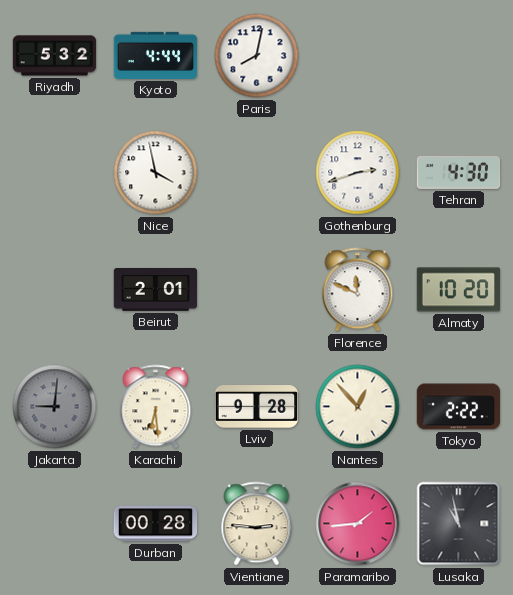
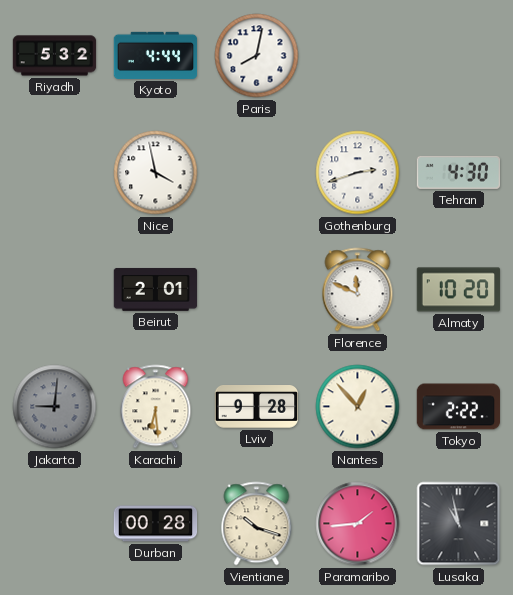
Vientiane: 2:46 -> 10:18
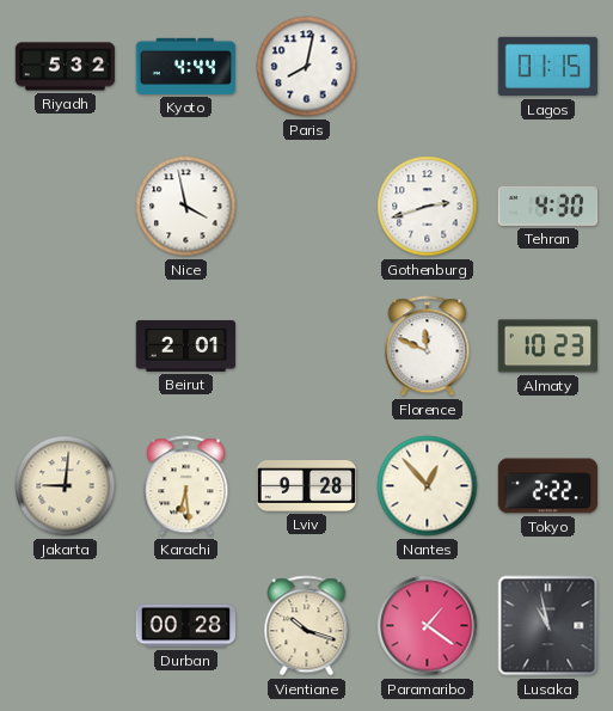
Lagos: none -> 01:15
Almaty: 10:20 -> 10:23
Jakarta dial: grey -> cream
Paramaribo: 1:44 -> 1:21
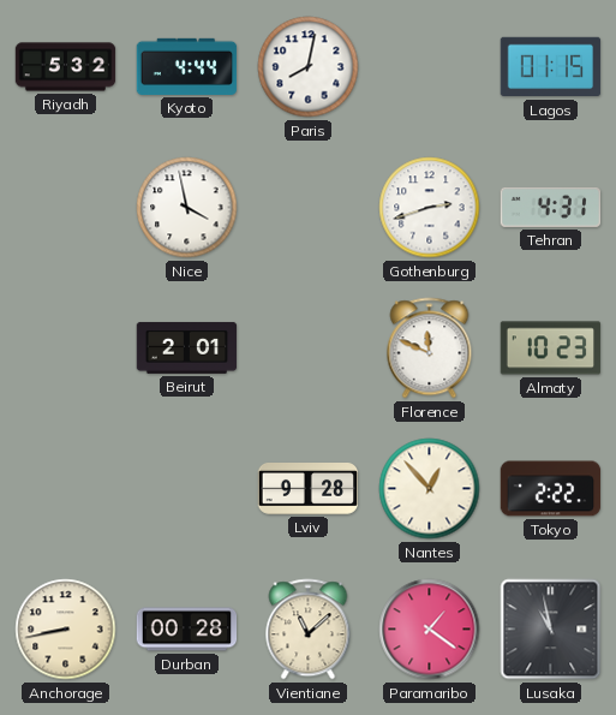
Tehran: 4:30 -> 4:31
Jakarta: 9:01 -> none
Karachi: 6:29 -> none
Anchorage: none -> 8:43
Vientiane: 10:18 -> 11:08
